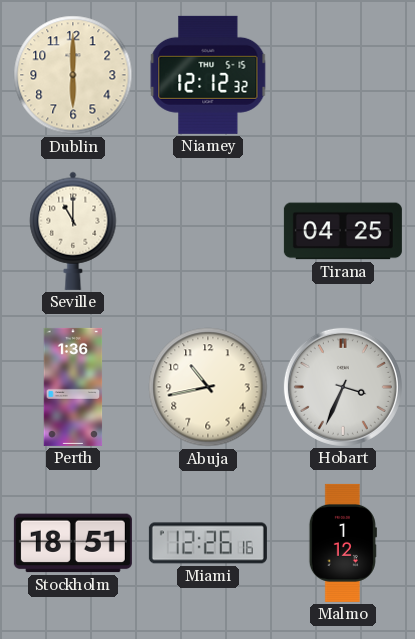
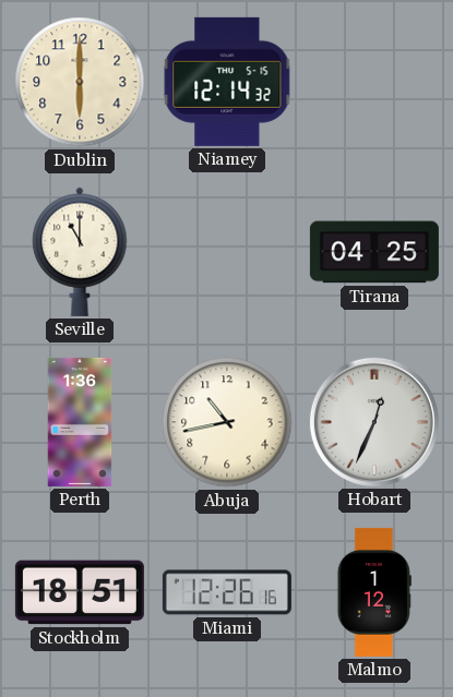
Niamey: 12:12 -> 12:14
Hobart: 3:34 -> 12:34
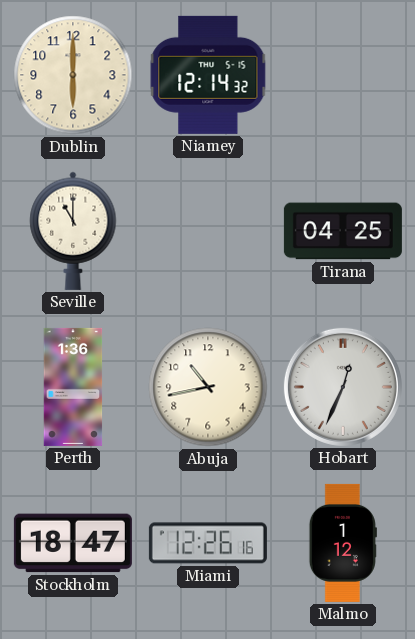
Stockholm: 18:51 -> 18:47
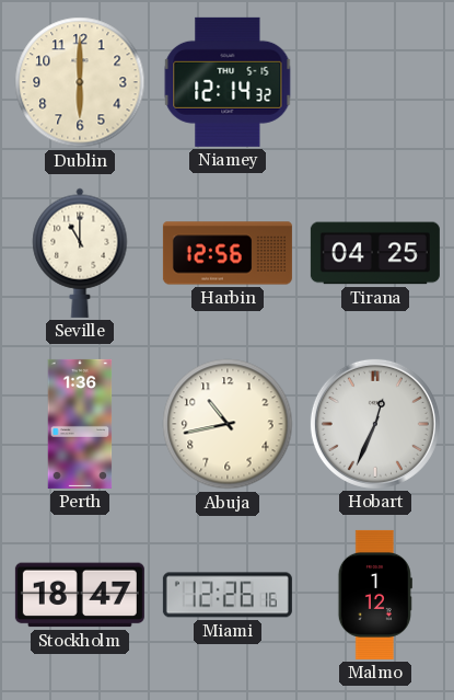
Harbin: none -> 12:56
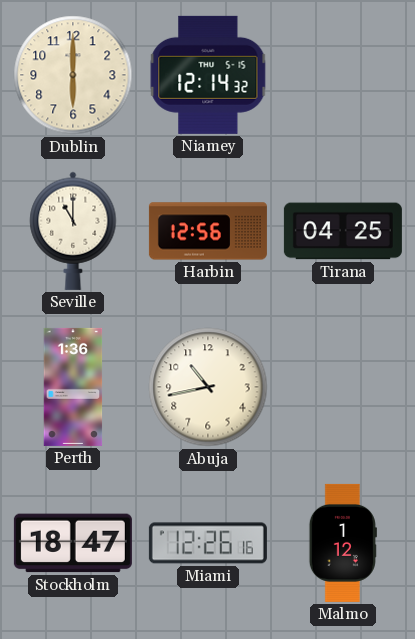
Hobart: 12:34 -> none
